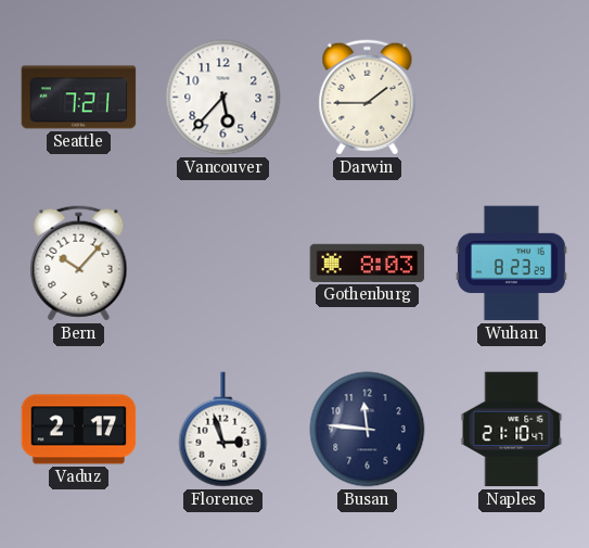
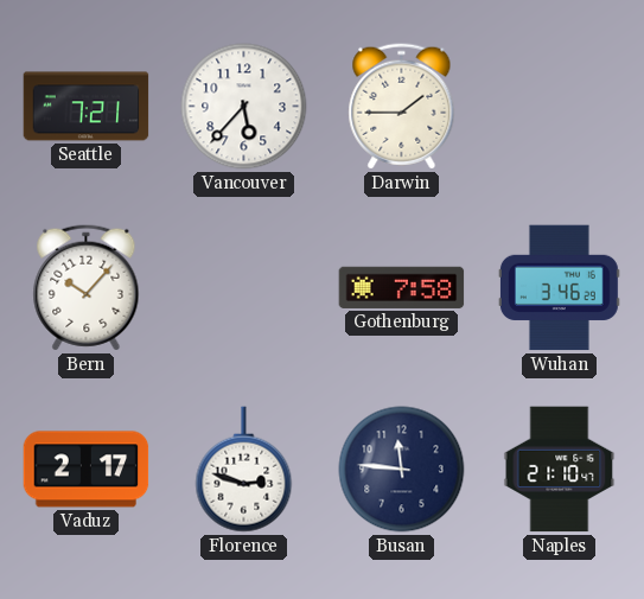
Gothenburg: 8:03 -> 7:58
Wuhan: 8:23 -> 3:46
Florence: 2:57 -> 2:48
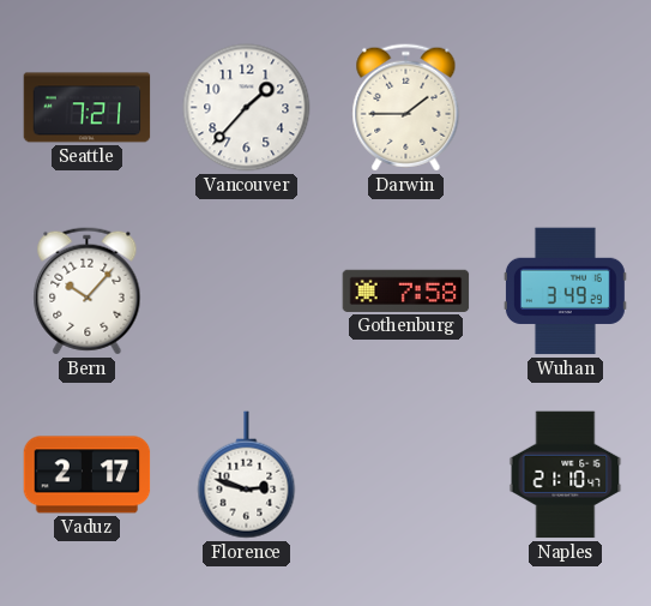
Vancouver: 5:37 -> 1:37
Wuhan: 3:46 -> 3:49
Busan: 11:46 -> none
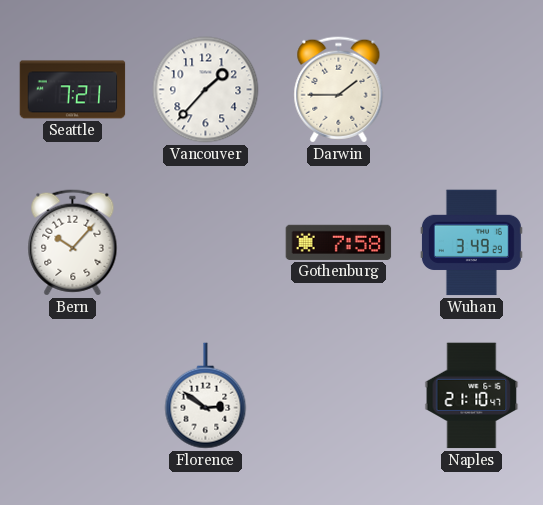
Vaduz: 2:17 -> none
Florence: 2:48 -> 2:51
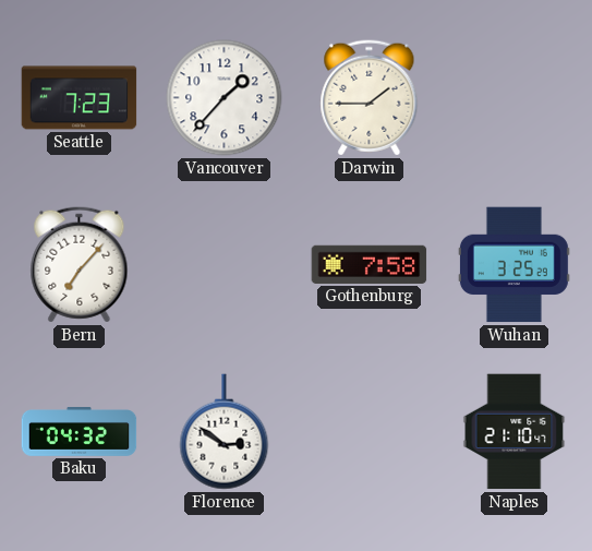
Seattle: 7:21 -> 7:23
Bern: 10:07 -> 7:07
Wuhan: 3:49 -> 3:25
Baku: none -> 04:32
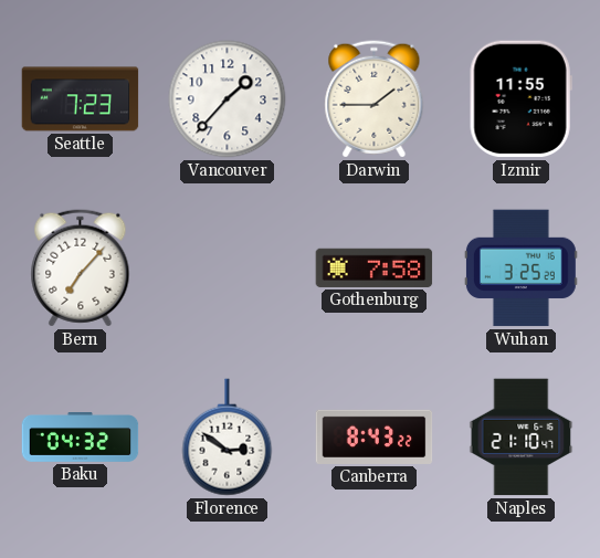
Izmir: none -> 11:55
Canberra: none -> 8:43
